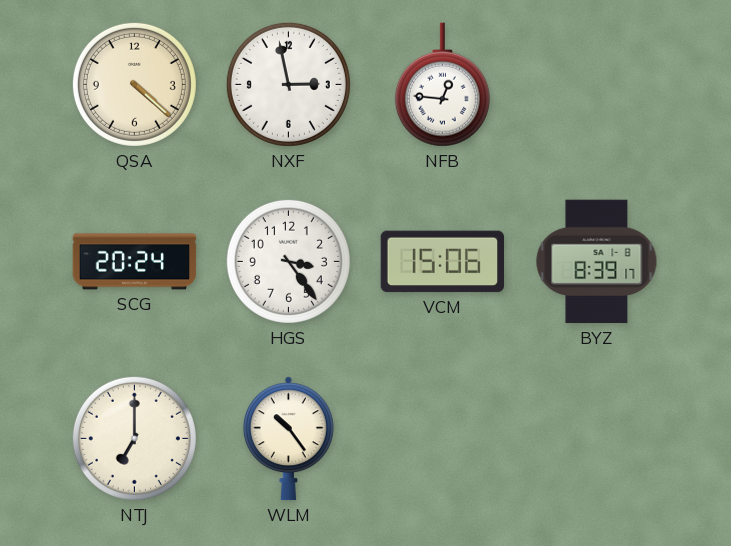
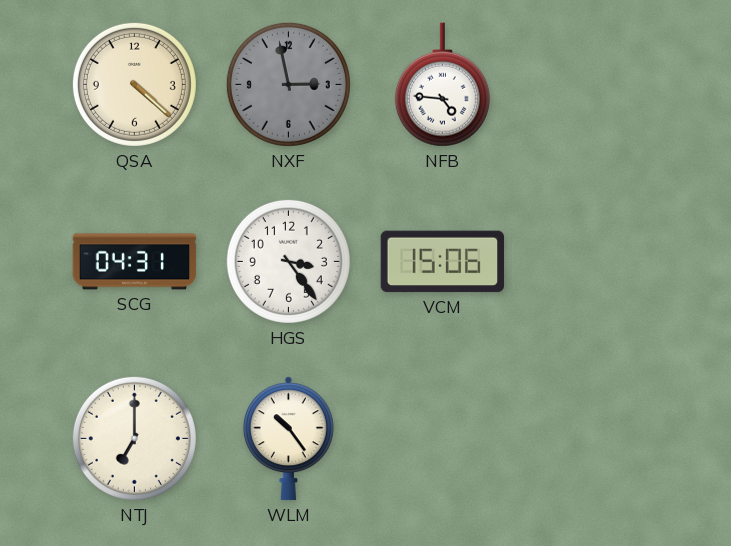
NXF dial: white -> grey
NFB: 12:46 -> 4:46
SCG: 20:24 -> 04:31
BYZ: 8:39 -> none
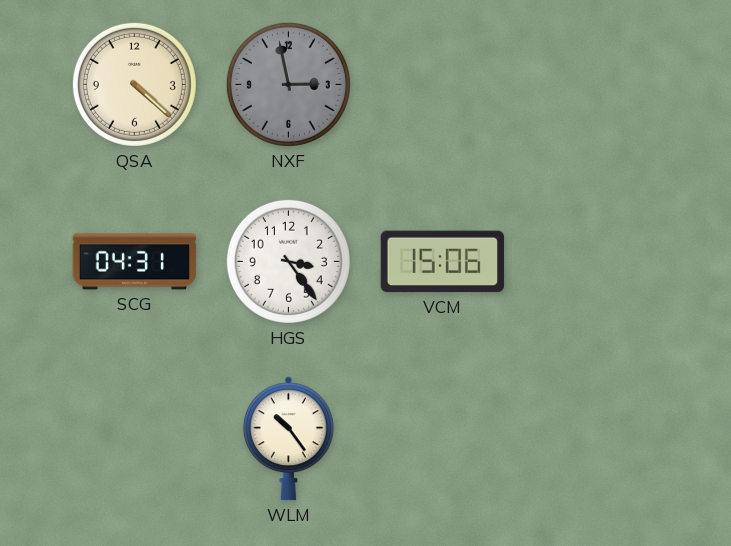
NFB: 4:46 -> none
NTJ: 7:00 -> none
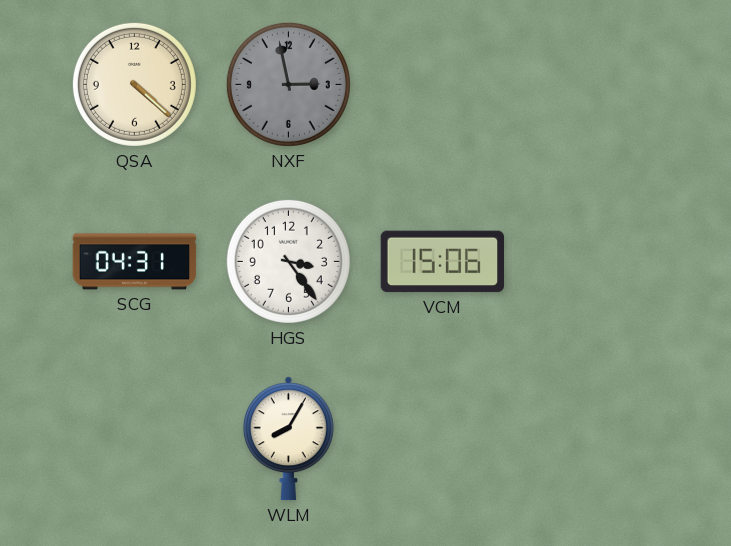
WLM: 10:24 -> 8:05
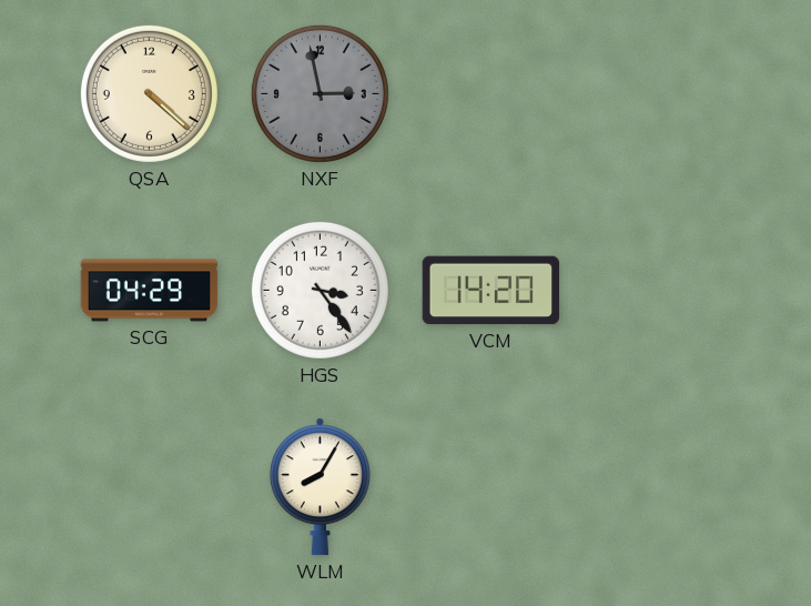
SCG: 04:31 -> 04:29
VCM: 15:06 -> 14:20
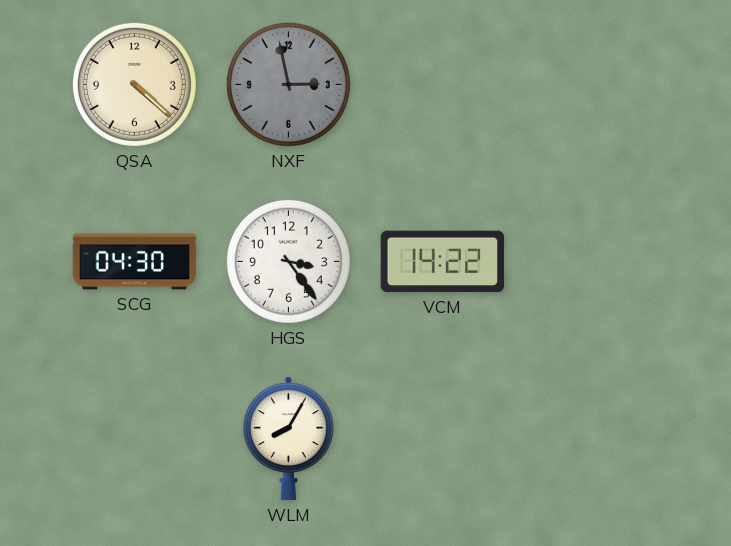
SCG: 04:29 -> 04:30
VCM: 14:20 -> 14:22
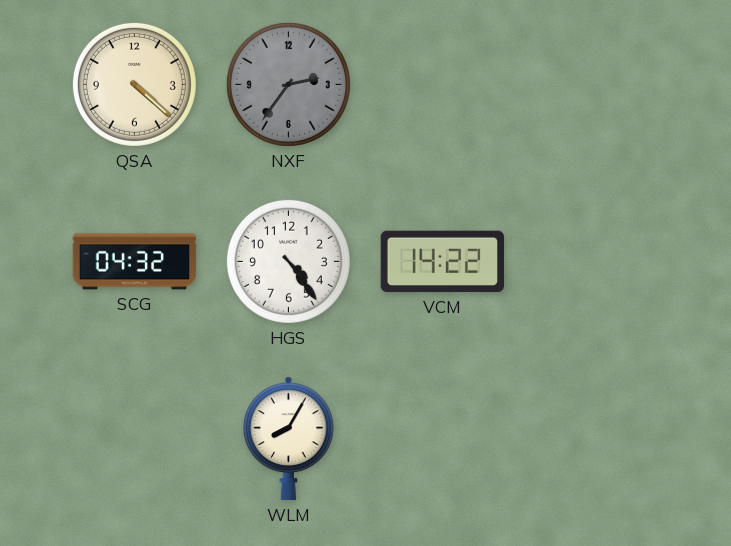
NXF: 2:58 -> 2:36
SCG: 04:30 -> 04:32
HGS: 3:24 -> 4:24
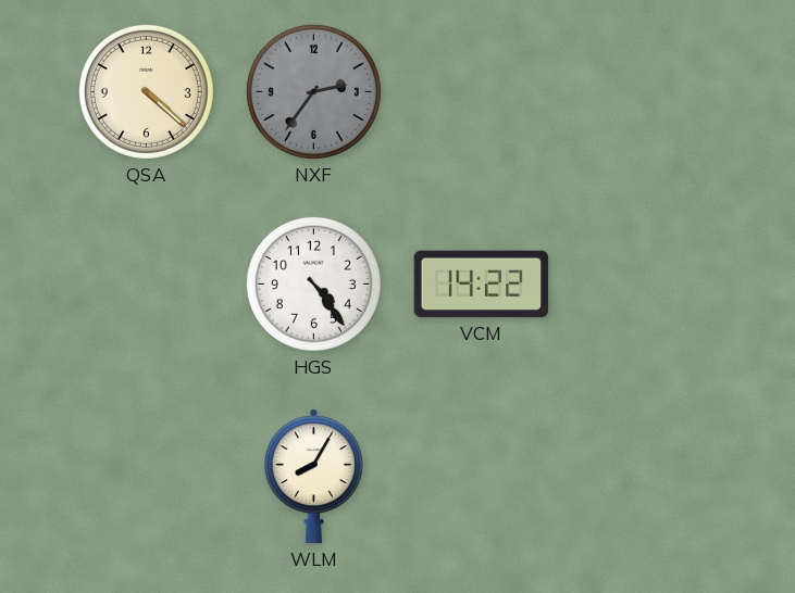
SCG: 04:32 -> none
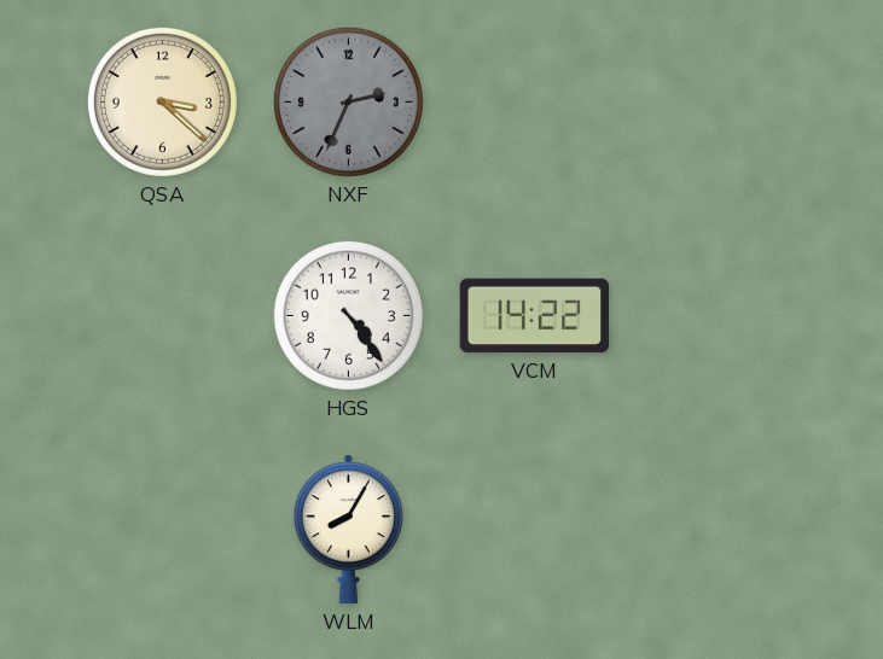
QSA: 4:22 -> 3:22
NXF: 2:36 -> 2:34
